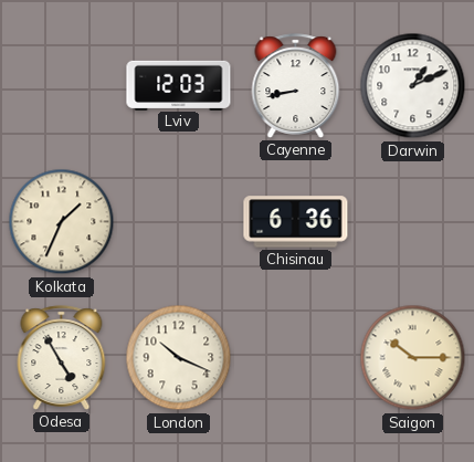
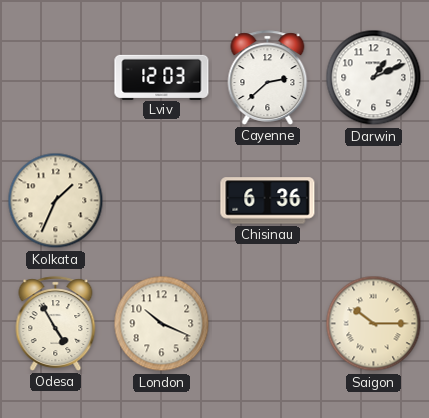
Cayenne: 8:43 -> 2:38
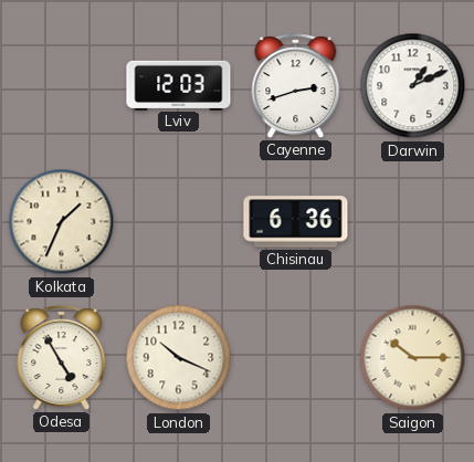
Cayenne: 2:38 -> 2:42
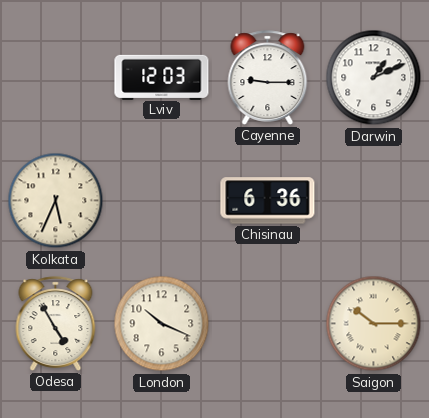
Cayenne: 2:42 -> 9:15
Kolkata: 1:34 -> 5:34
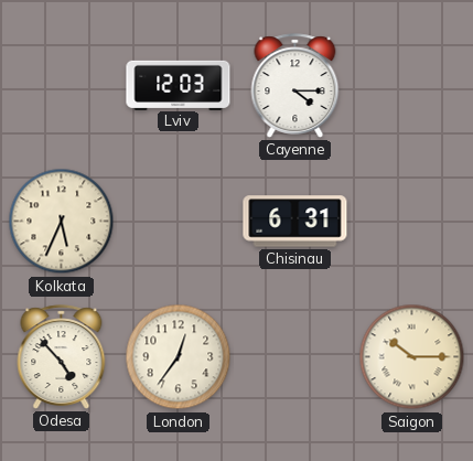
Cayenne: 9:15 -> 4:15
Darwin: 1:11 -> none
Chisinau: 6:36 -> 6:31
Odesa: 4:55 -> 4:53
London: 10:19 -> 12:36
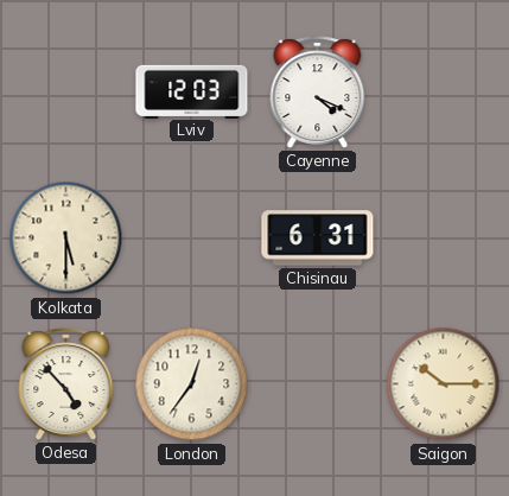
Cayenne: 4:15 -> 4:19
Kolkata: 5:34 -> 5:30
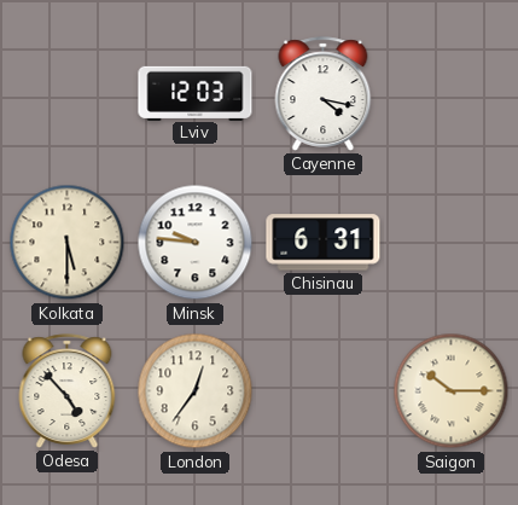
Cayenne: 4:19 -> 4:17
Minsk: none -> 9:46
